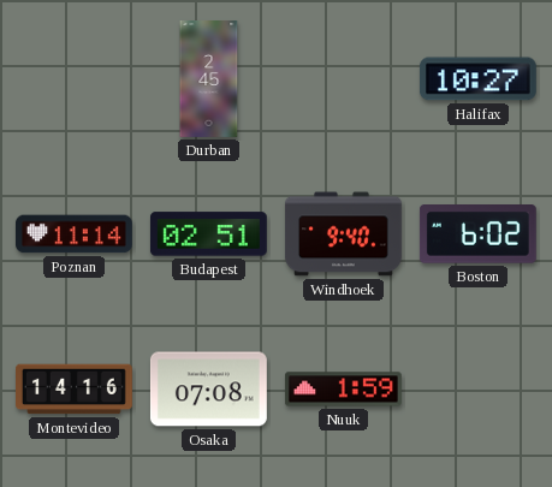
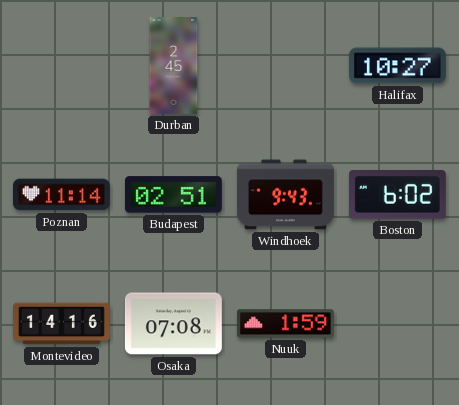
Windhoek: 9:40 -> 9:43
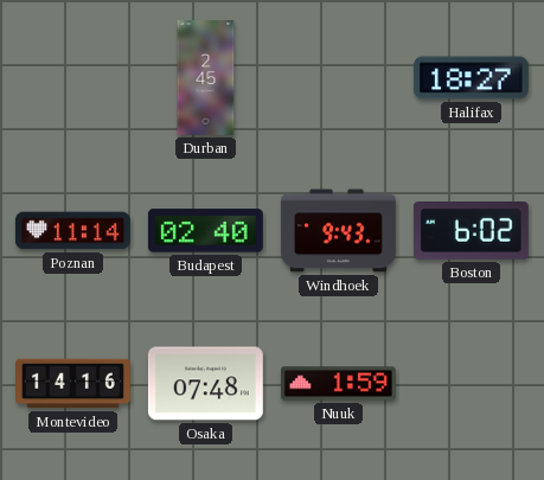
Halifax: 10:27 -> 18:27
Budapest: 02:51 -> 02:40
Osaka: 07:08 -> 07:48
